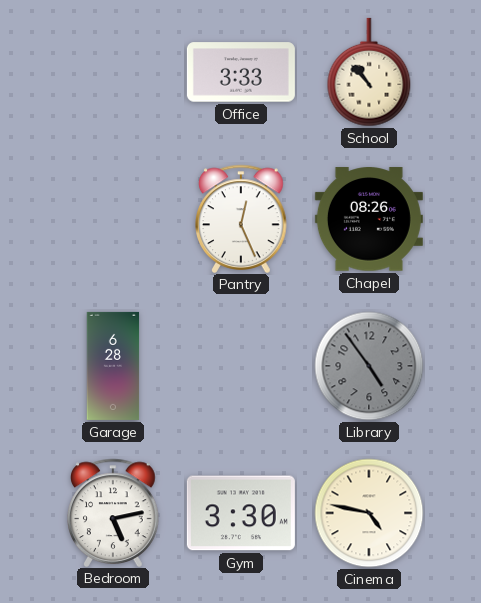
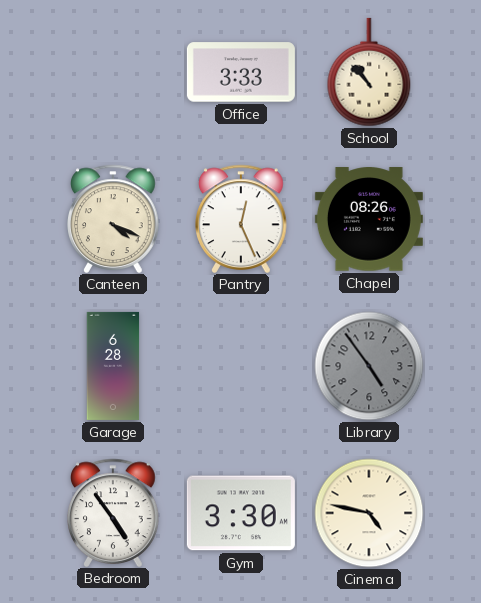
Canteen: none -> 4:19
Bedroom: 5:13 -> 4:54
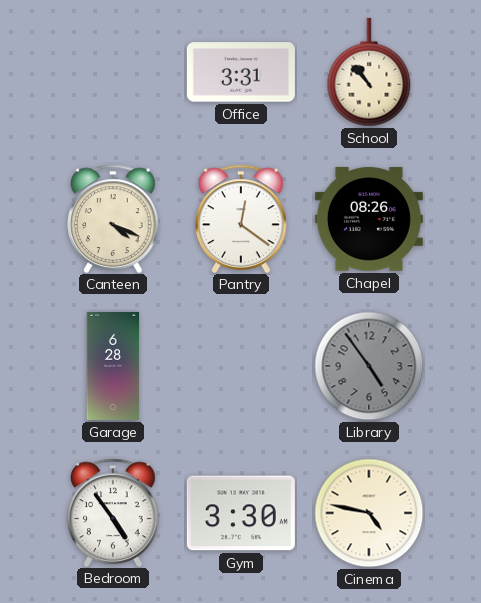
Office: 3:33 -> 3:31
Pantry: 12:26 -> 12:21
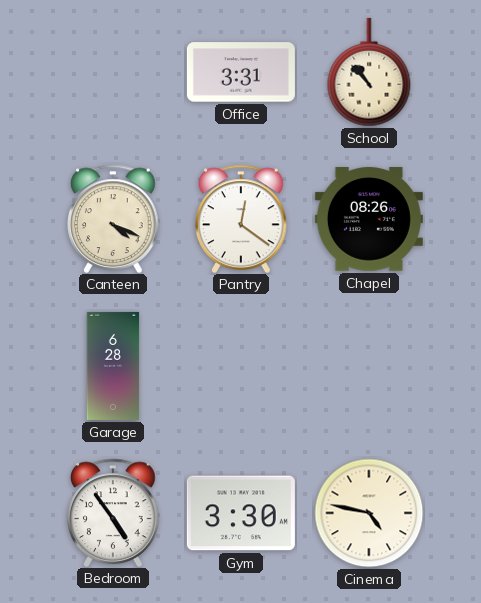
Library: 4:54 -> none
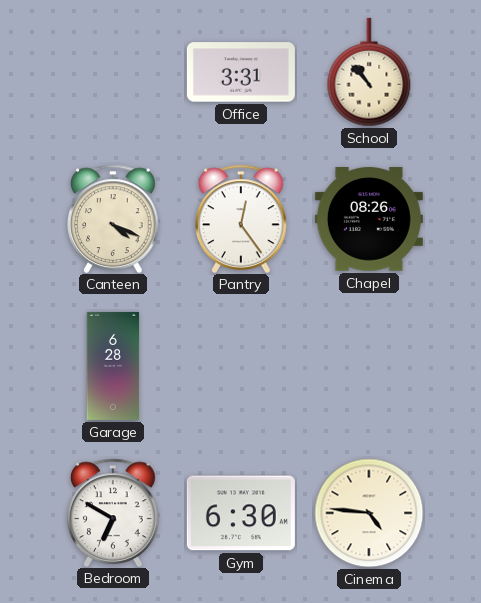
Pantry: 12:21 -> 12:24
Bedroom: 4:54 -> 6:50
Gym: 3:30 -> 6:30
Cinema: 4:47 -> 4:46
